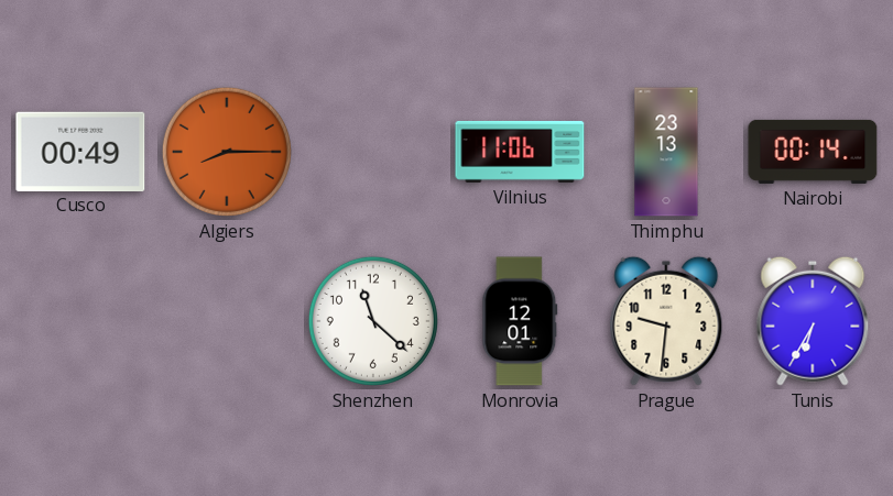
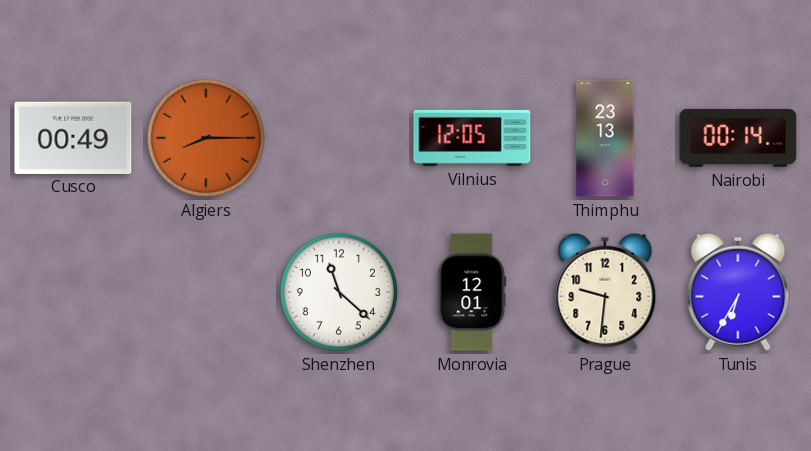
Vilnius: 11:06 -> 12:05
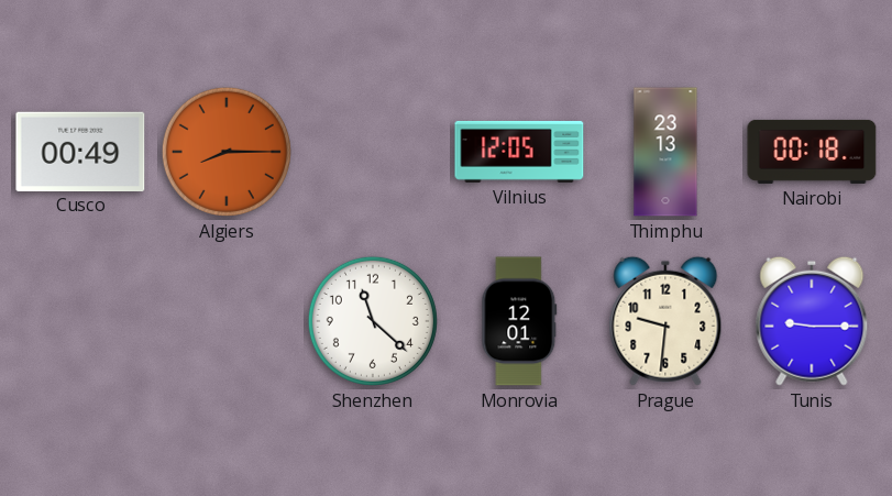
Nairobi: 00:14 -> 00:18
Tunis: 6:35 -> 9:15
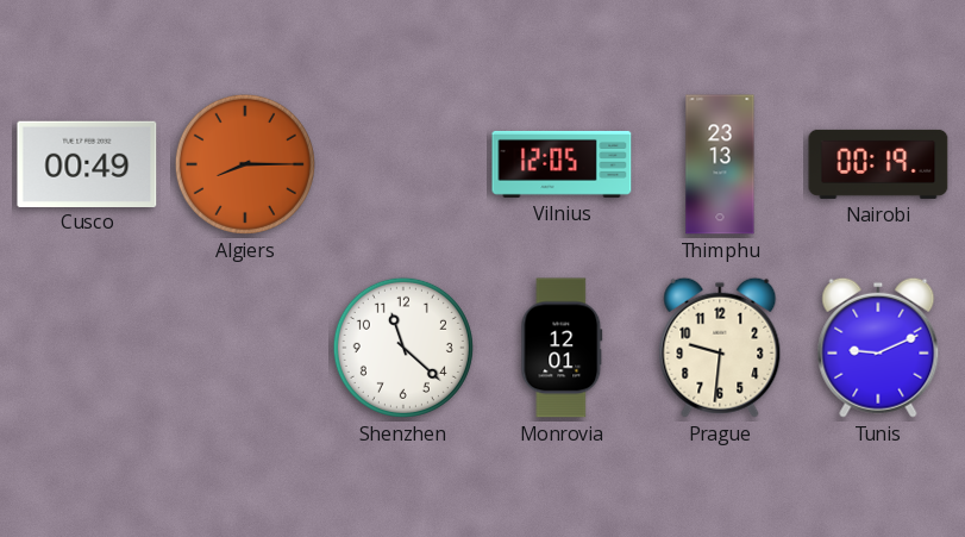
Nairobi: 00:18 -> 00:19
Tunis: 9:15 -> 9:11
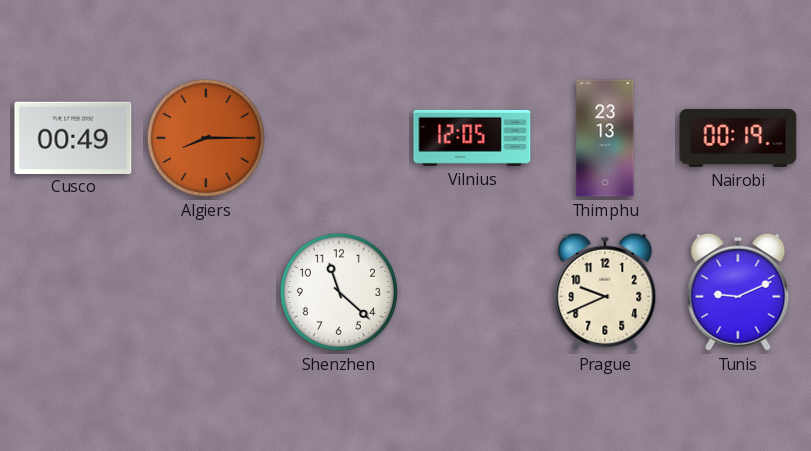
Monrovia: 12:01 -> none
Prague: 9:31 -> 9:41
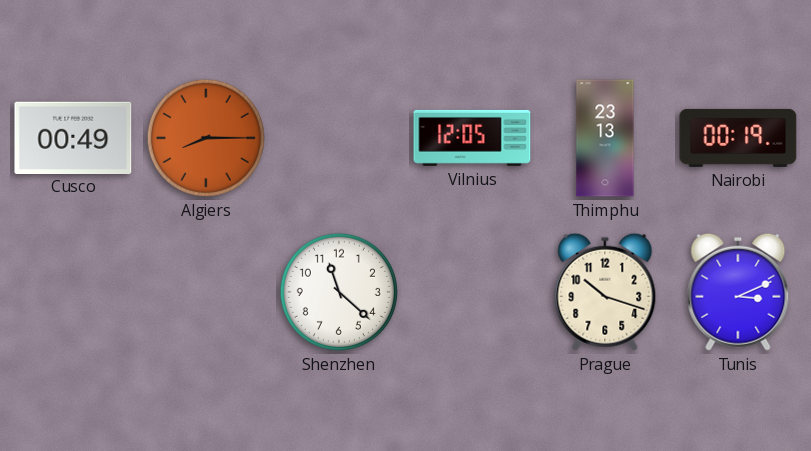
Prague: 9:41 -> 10:18
Tunis: 9:11 -> 3:11
